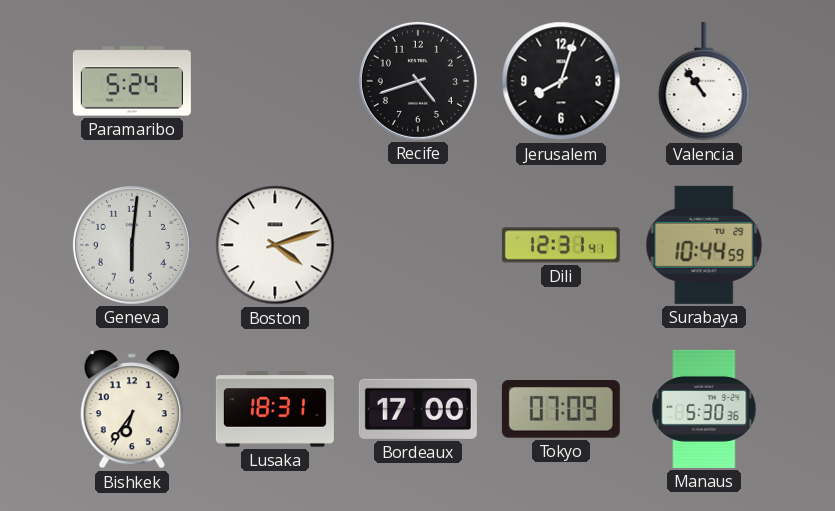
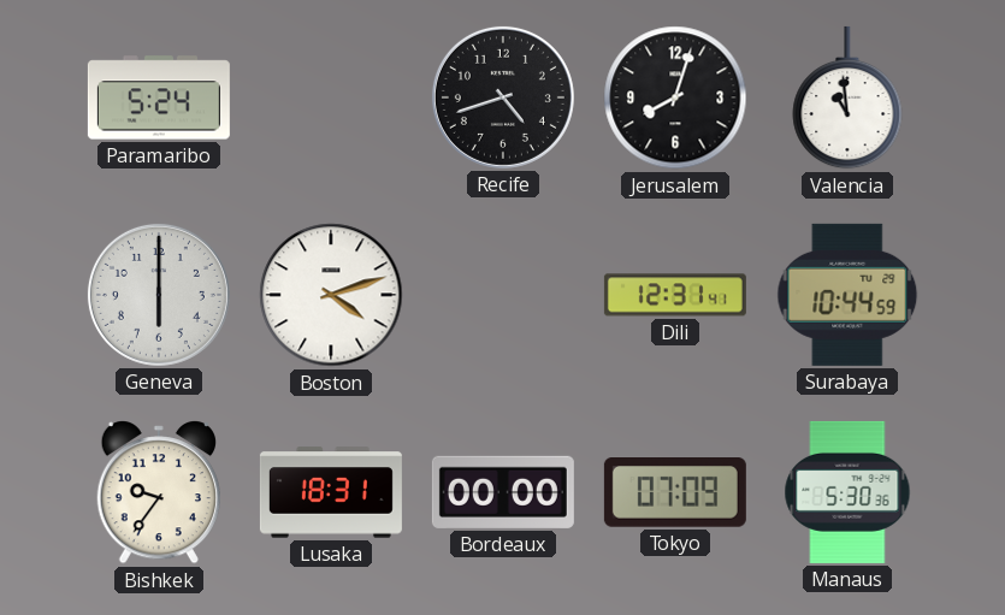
Valencia: 10:54 -> 10:59
Geneva: 6:01 -> 6:00
Bishkek: 6:36 -> 9:36
Bordeaux: 17:00 -> 00:00
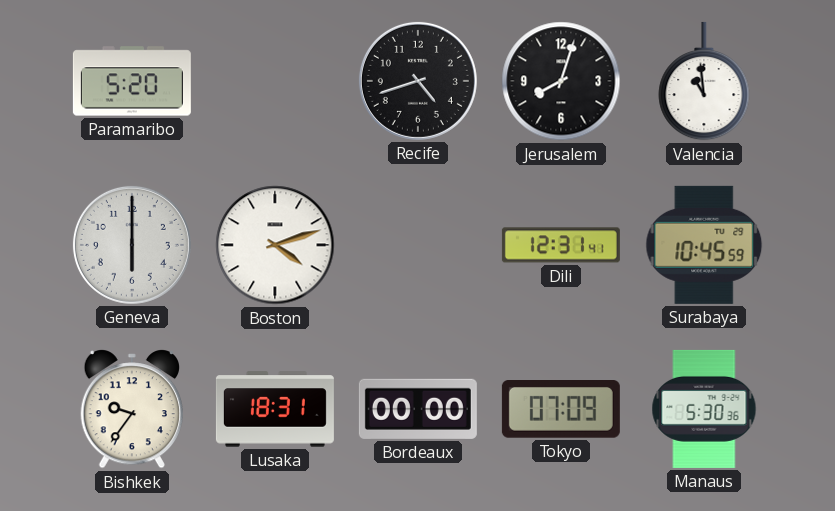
Paramaribo: 5:24 -> 5:20
Surabaya: 10:44 -> 10:45
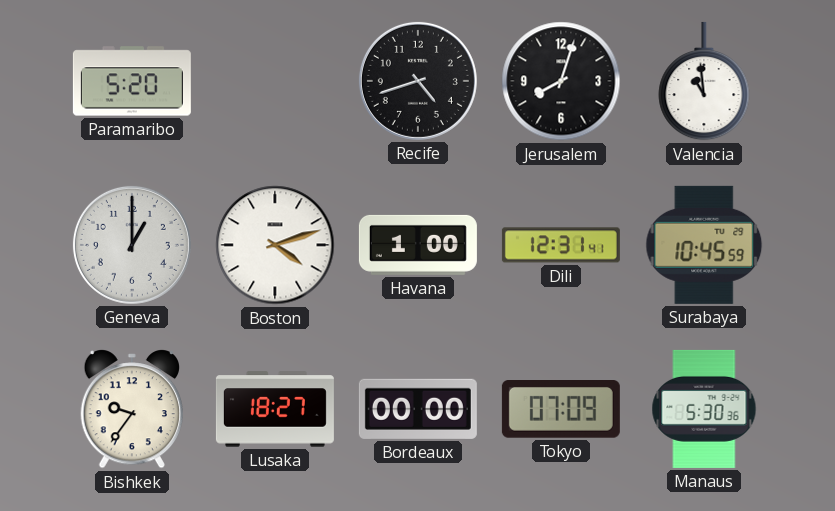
Geneva: 6:00 -> 1:00
Havana: none -> 1:00
Lusaka: 18:31 -> 18:27
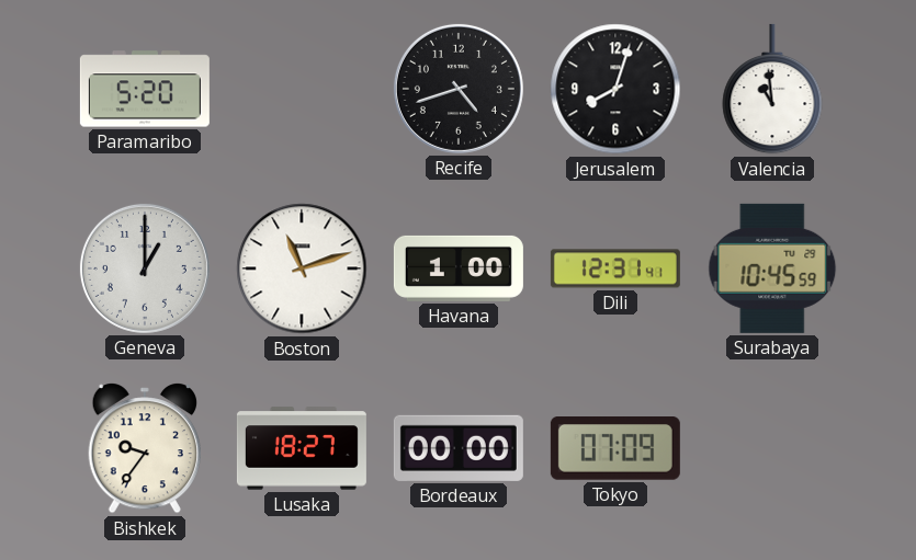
Boston: 4:12 -> 11:12
Manaus: 5:30 -> none
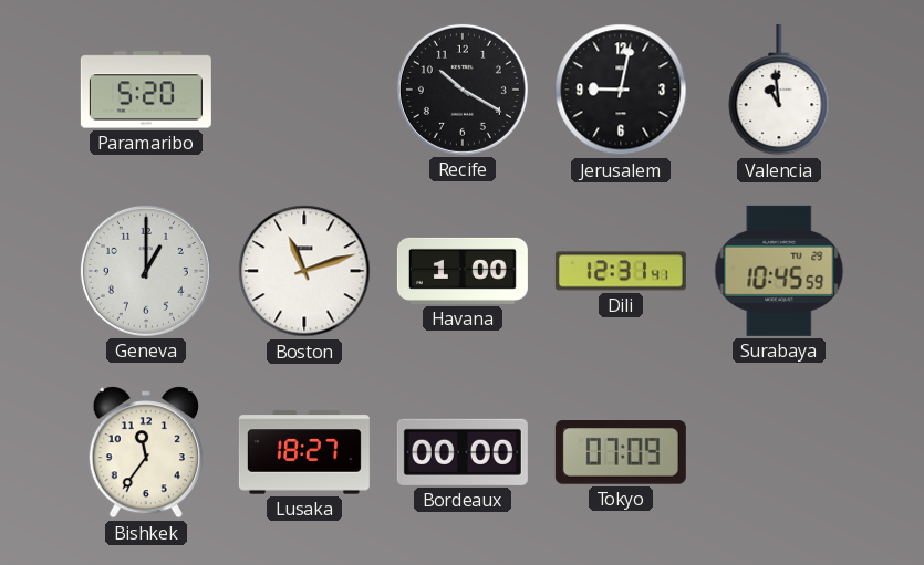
Recife: 4:42 -> 10:20
Jerusalem: 8:03 -> 9:02
Bishkek: 9:36 -> 11:36
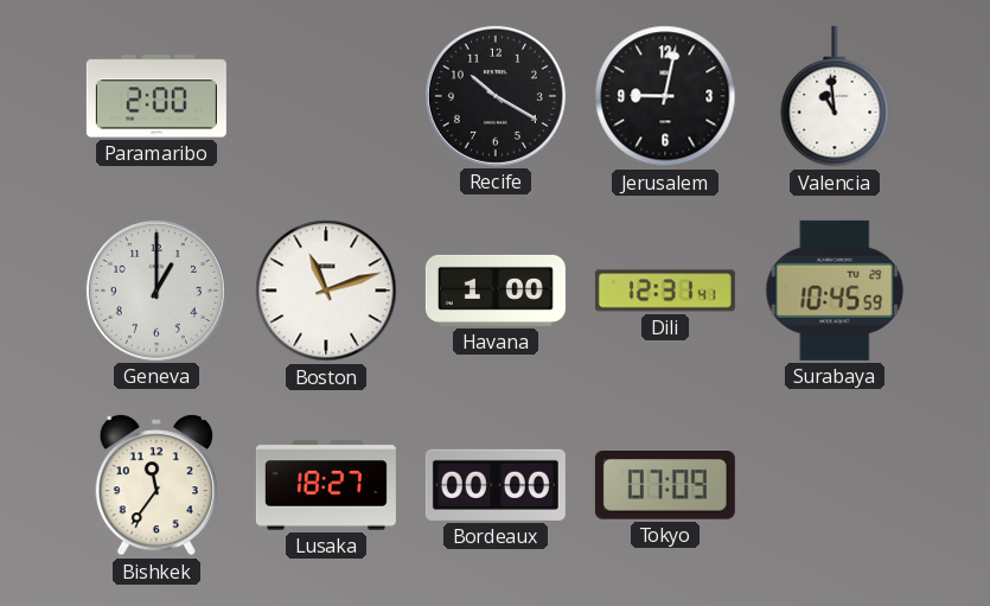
Paramaribo: 5:20 -> 2:00
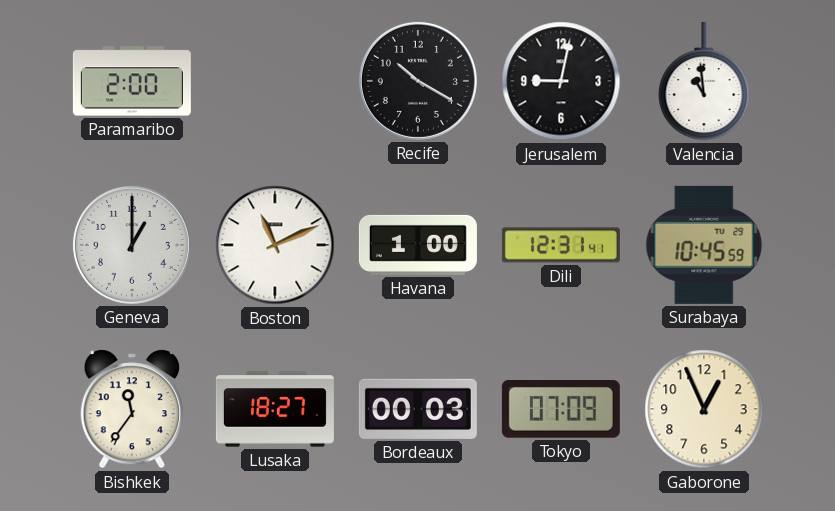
Boston: 11:12 -> 11:11
Bordeaux: 00:00 -> 00:03
Gaborone: none -> 12:56
